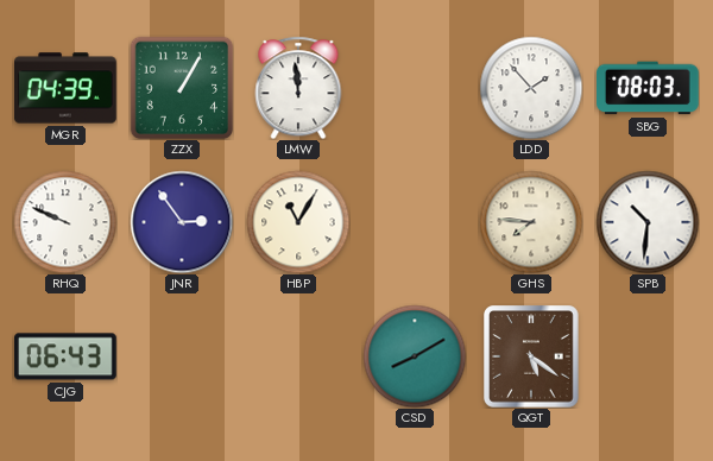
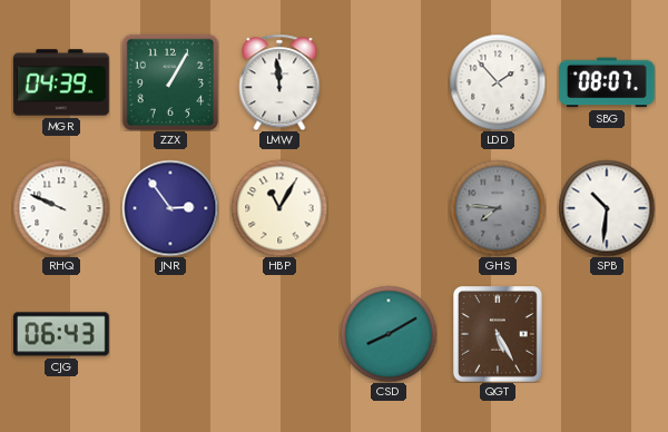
SBG: 08:03 -> 08:07
GHS dial: cream -> grey
QGT: 5:21 -> 5:25
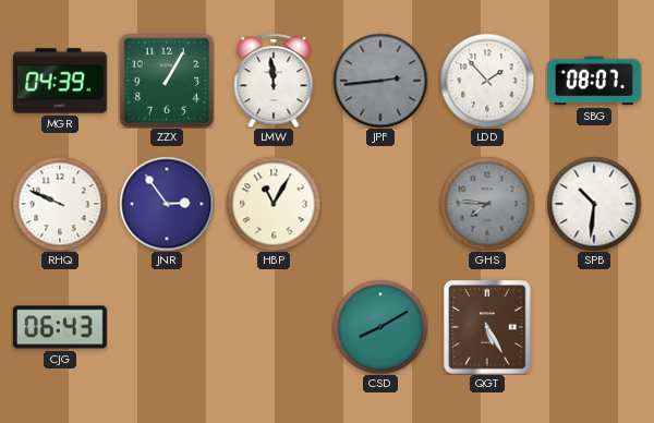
JPF: none -> 2:44
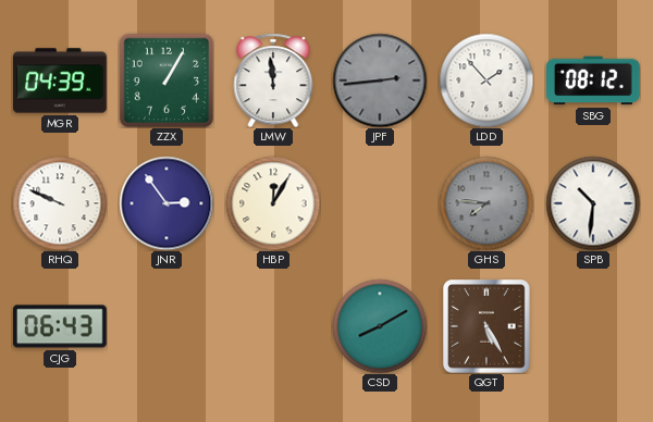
SBG: 08:07 -> 08:12
HBP: 11:05 -> 12:05
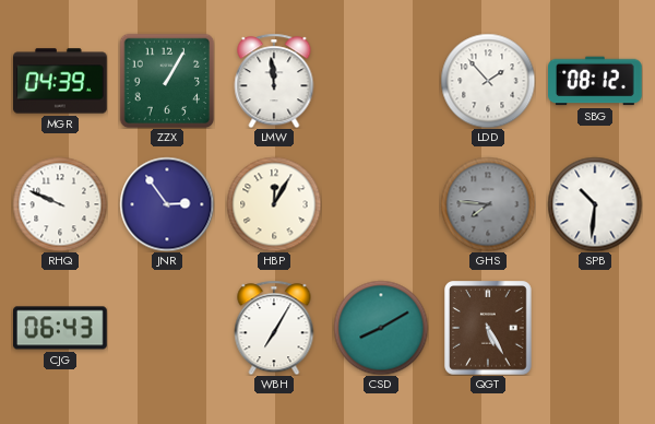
JPF: 2:44 -> none
WBH: none -> 7:05
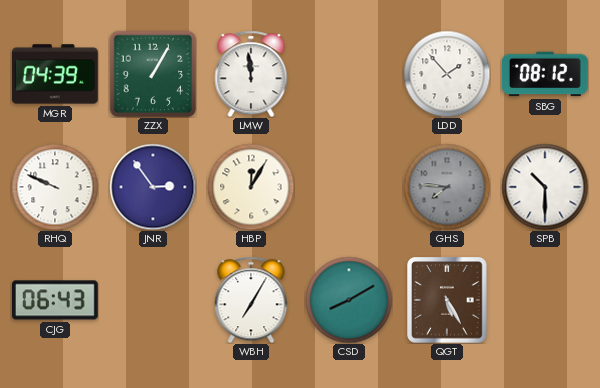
SPB: 10:31 -> 10:30
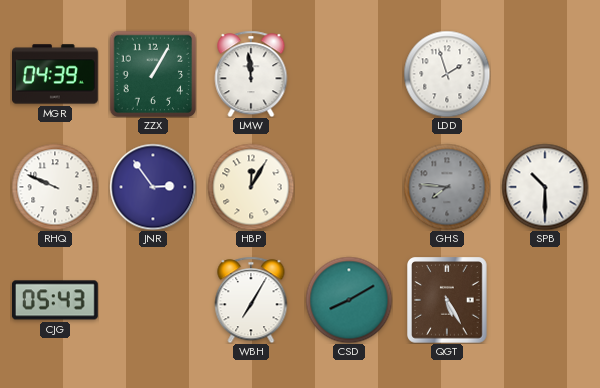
LDD: 1:53 -> 1:57
SBG: 08:12 -> none
CJG: 06:43 -> 05:43
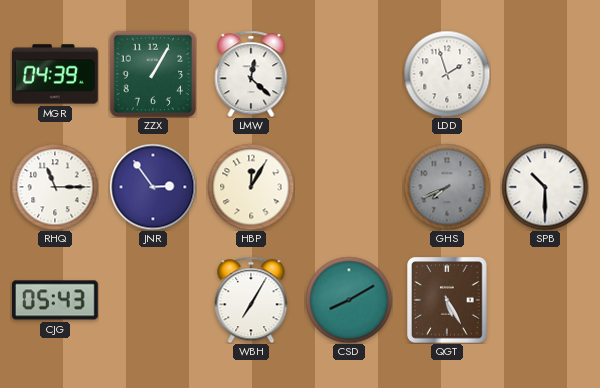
LMW: 11:59 -> 12:22
RHQ: 9:49 -> 11:15
GHS: 7:46 -> 7:41
